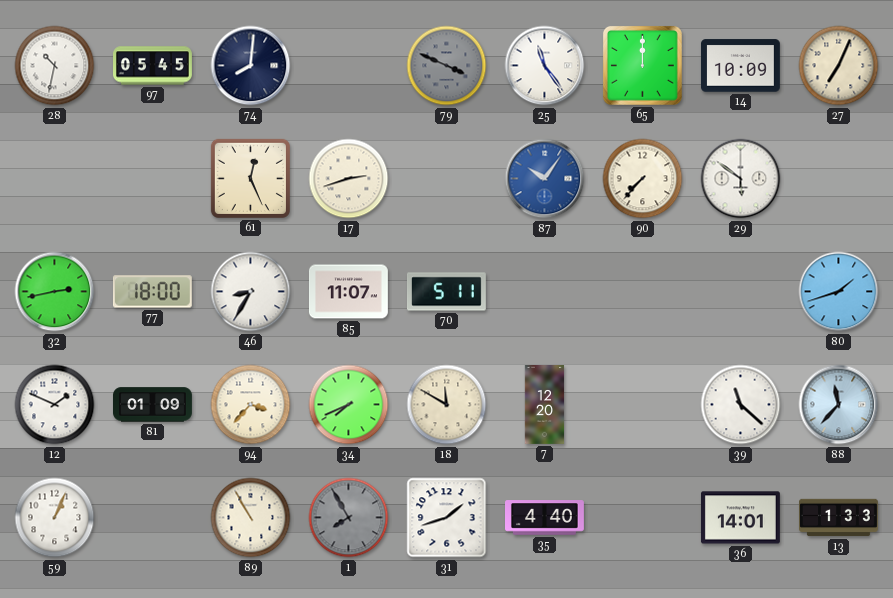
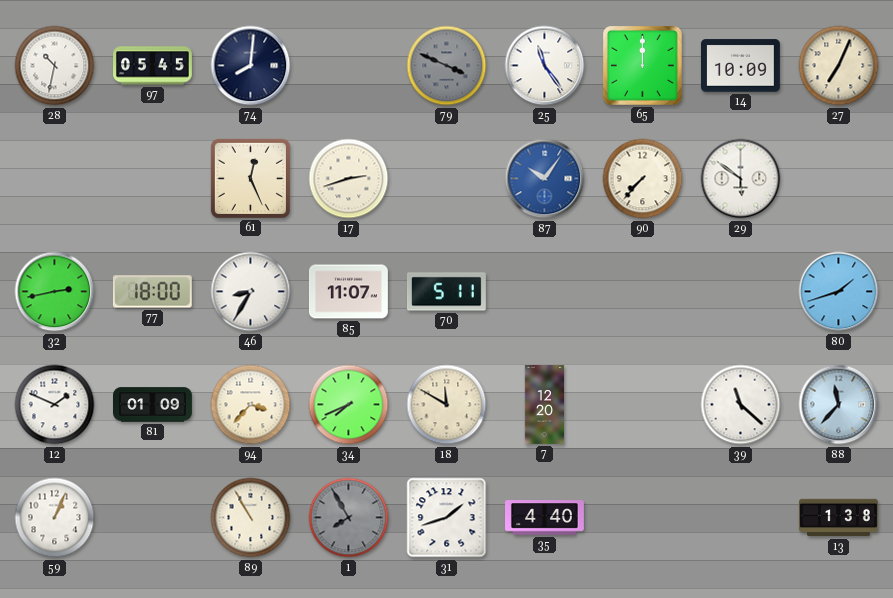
36: 14:01 -> none
13: 1:33 -> 1:38
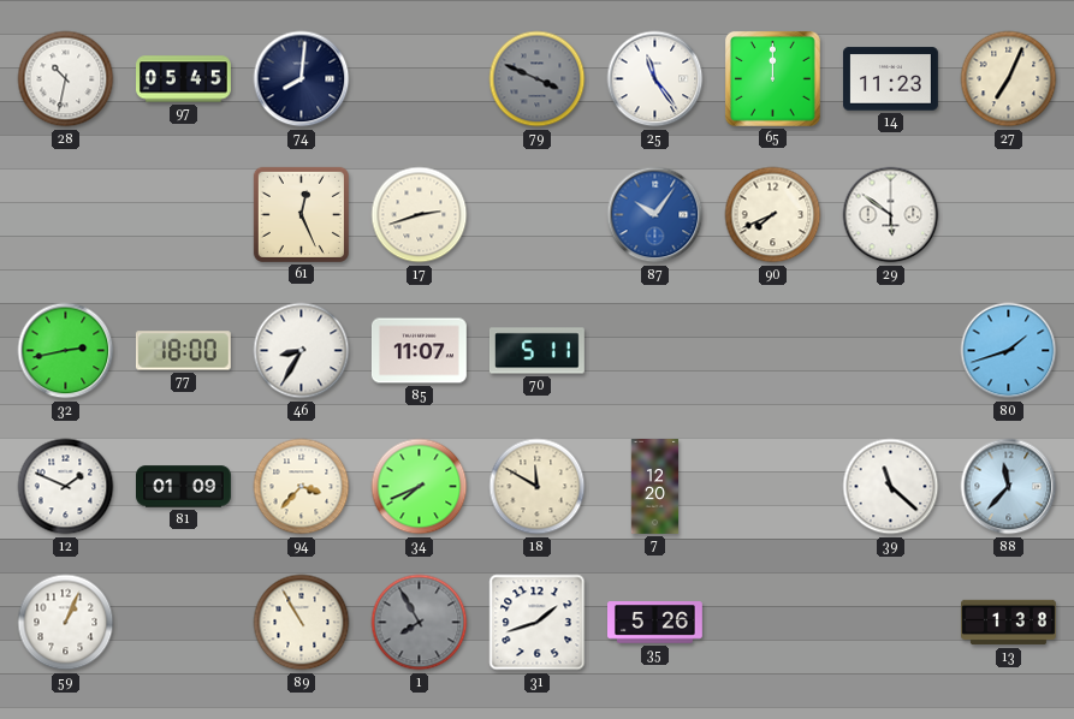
14: 10:09 -> 11:23
90: 7:37 -> 7:41
35: 4:40 -> 5:26
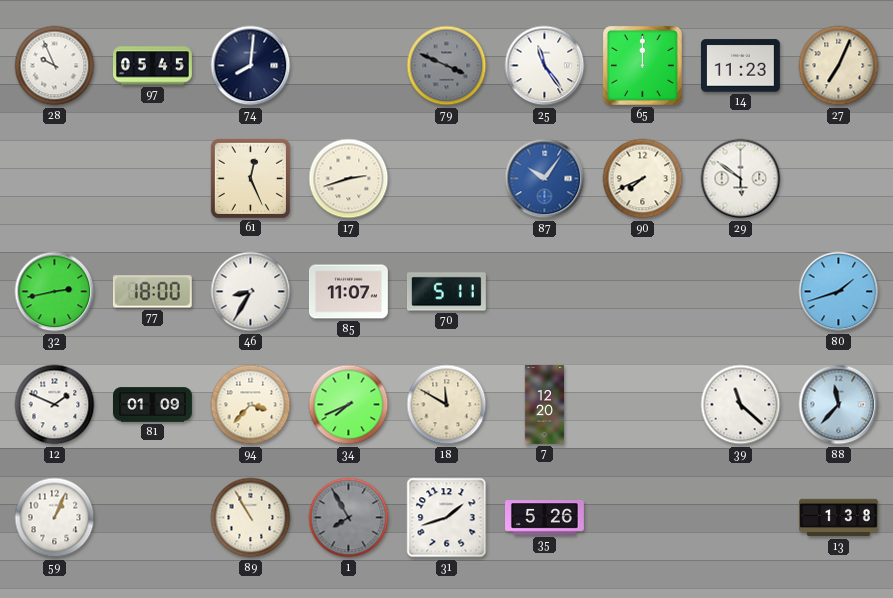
28: 10:32 -> 9:56
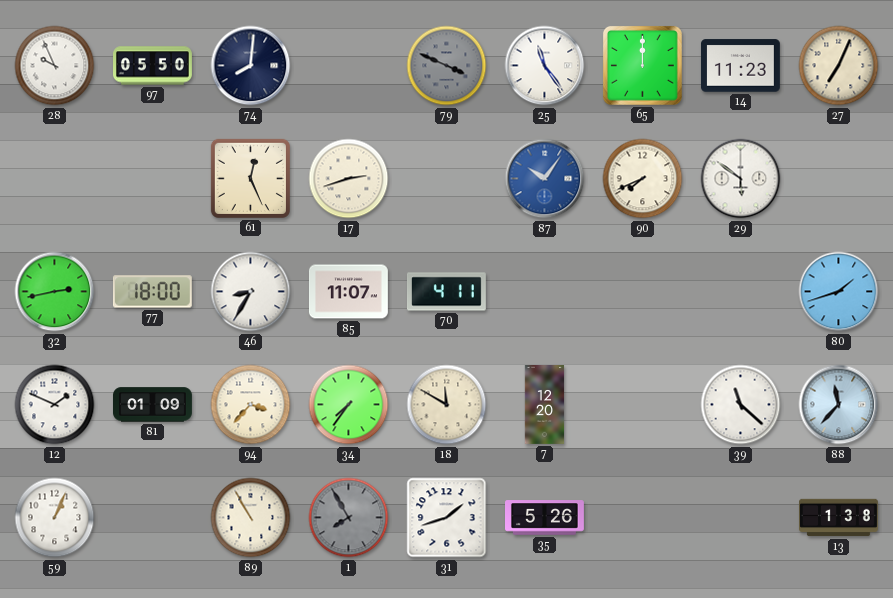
97: 05:45 -> 05:50
70: 5:11 -> 4:11
34: 7:41 -> 7:36
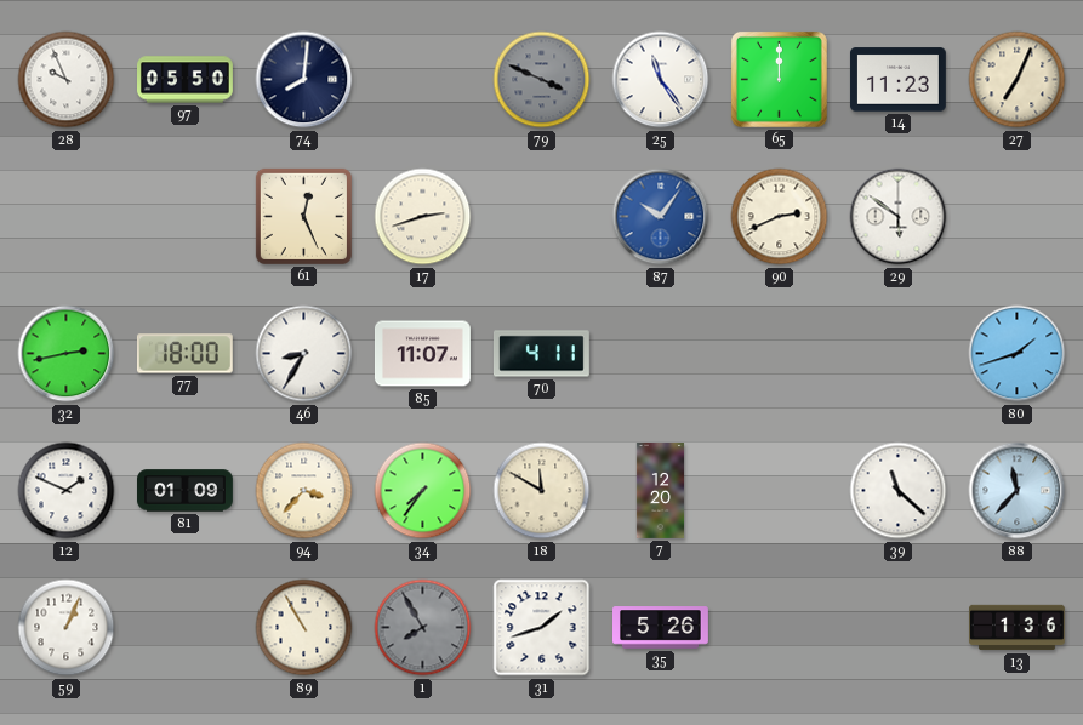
90: 7:41 -> 2:41
13: 1:38 -> 1:36
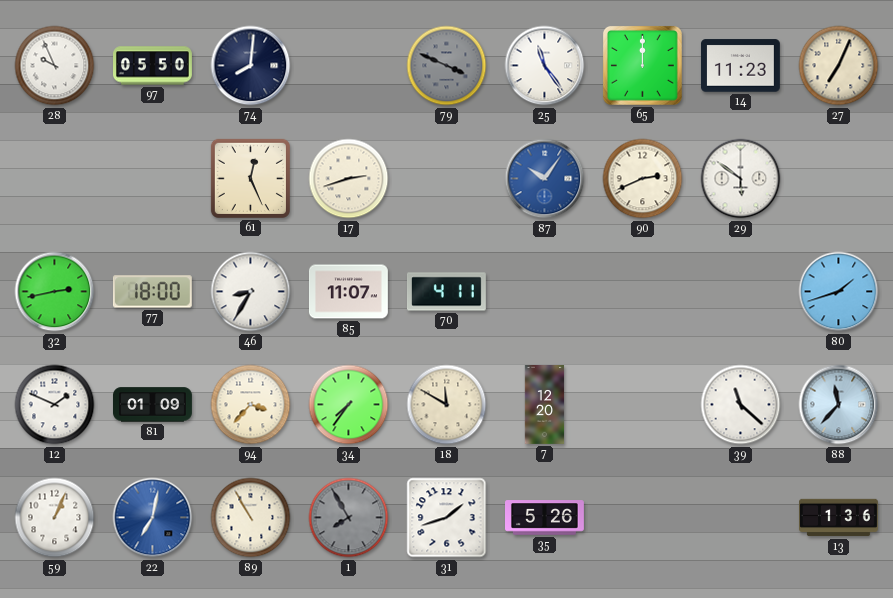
22: none -> 7:02
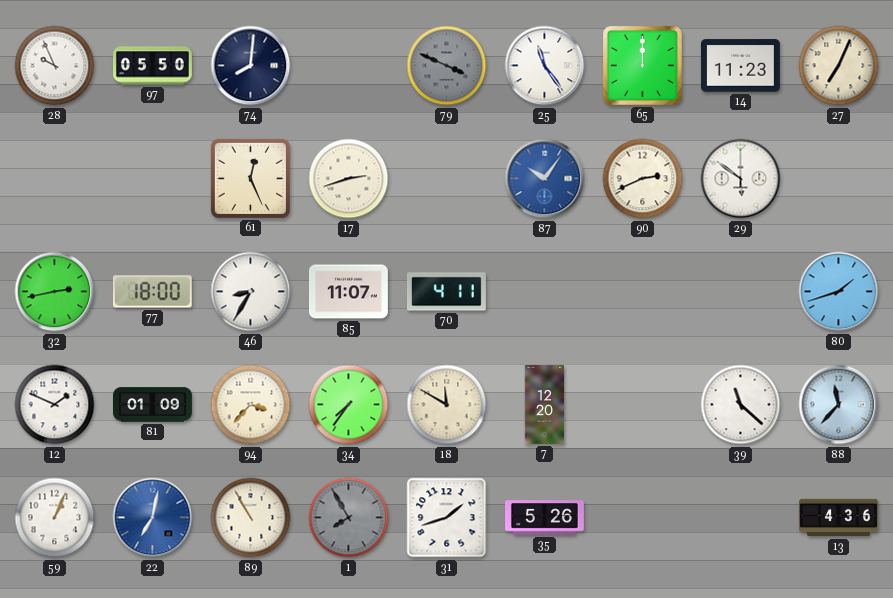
13: 1:36 -> 4:36
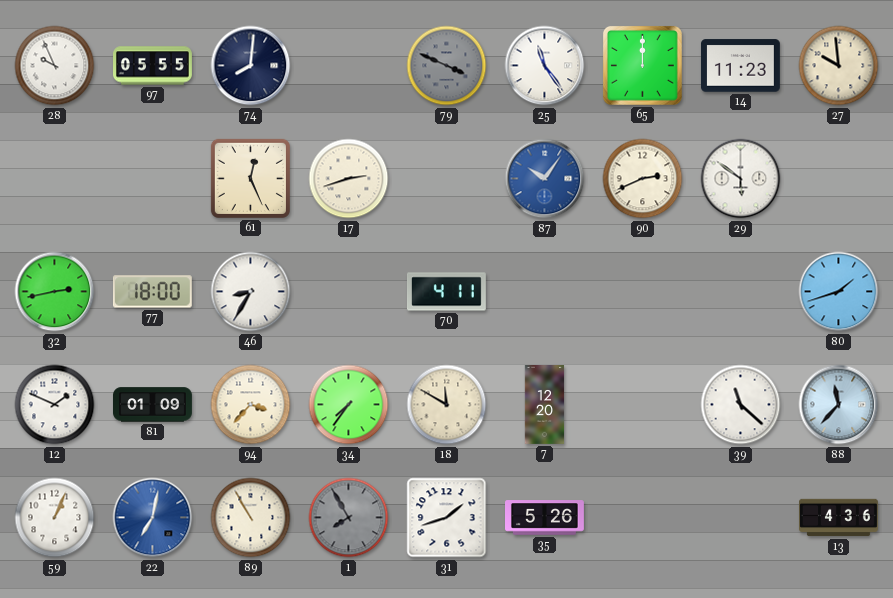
97: 05:50 -> 05:55
27: 7:04 -> 9:59
85: 11:07 -> none
